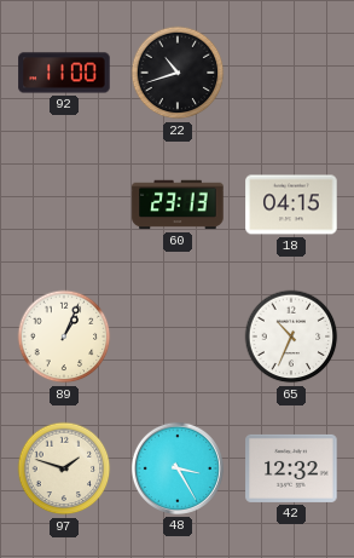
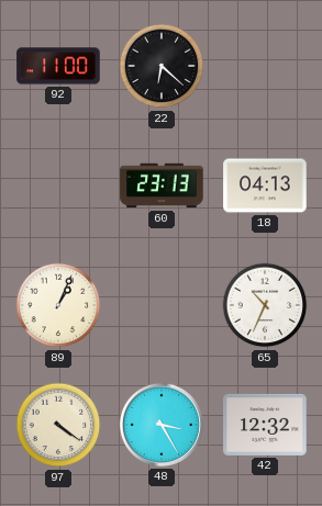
22: 10:42 -> 6:22
18: 04:15 -> 04:13
97: 1:48 -> 4:21
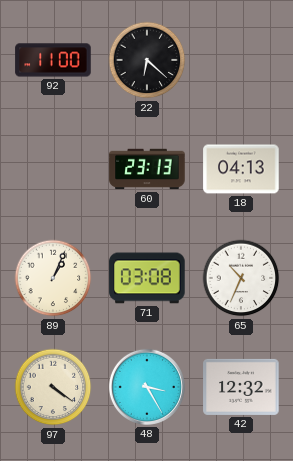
71: none -> 03:08
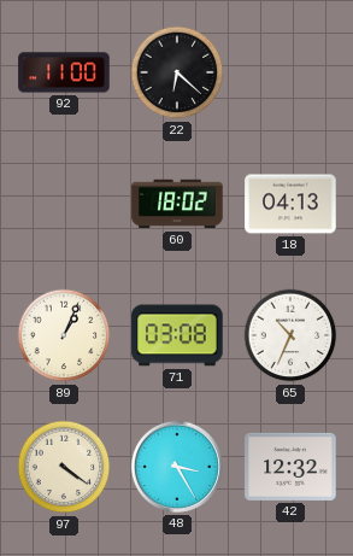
60: 23:13 -> 18:02
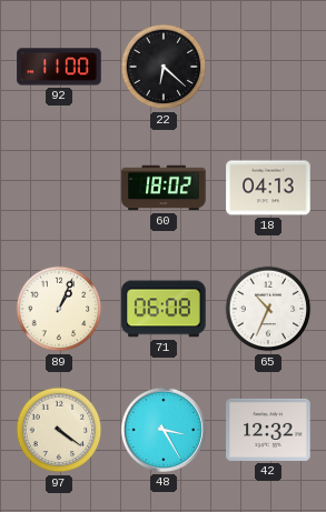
71: 03:08 -> 06:08
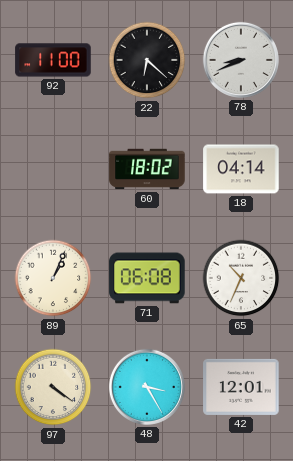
78: none -> 8:41
18: 04:13 -> 04:14
42: 12:32 -> 12:01
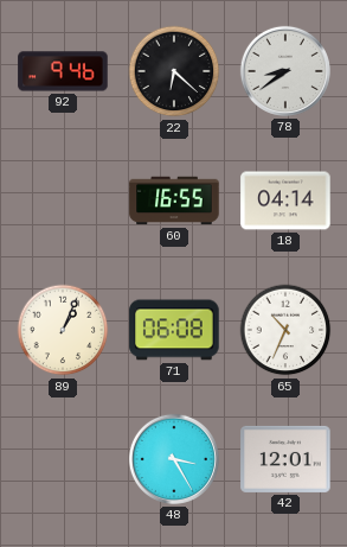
92: 11:00 -> 9:46
78: 8:41 -> 8:39
60: 18:02 -> 16:55
97: 4:21 -> none
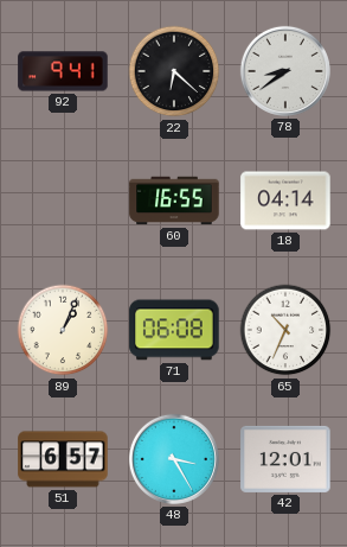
92: 9:46 -> 9:41
51: none -> 6:57
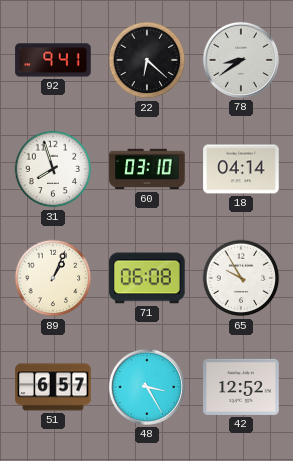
31: none -> 7:57
60: 16:55 -> 03:10
65: 10:34 -> 9:55
42: 12:01 -> 12:52
